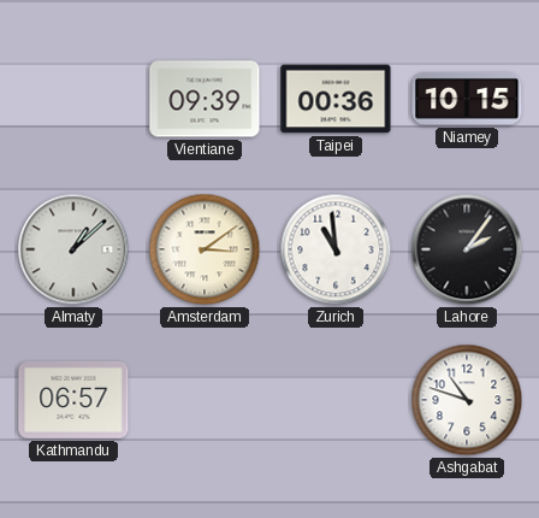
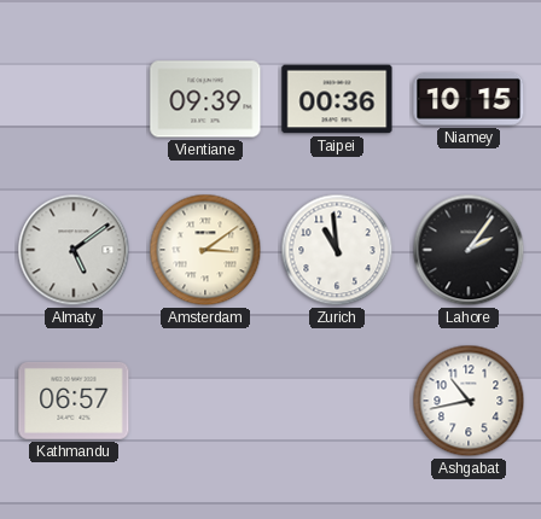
Almaty: 1:08 -> 5:09
Ashgabat: 10:48 -> 10:43
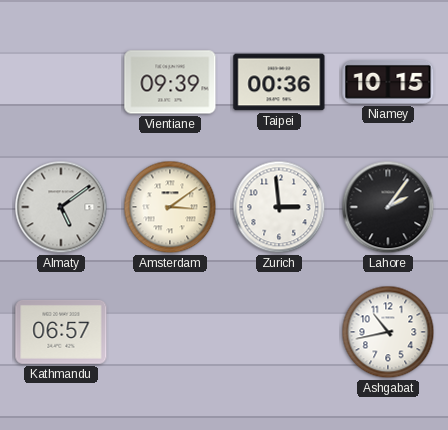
Zurich: 10:59 -> 2:59
